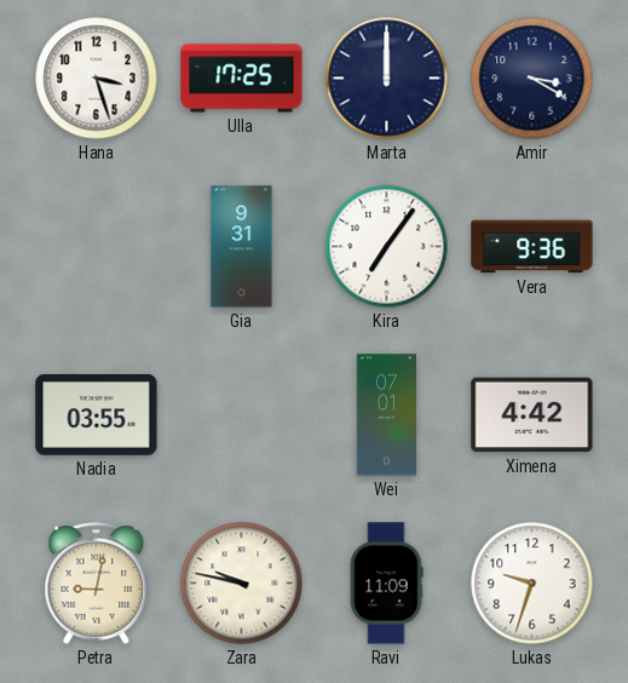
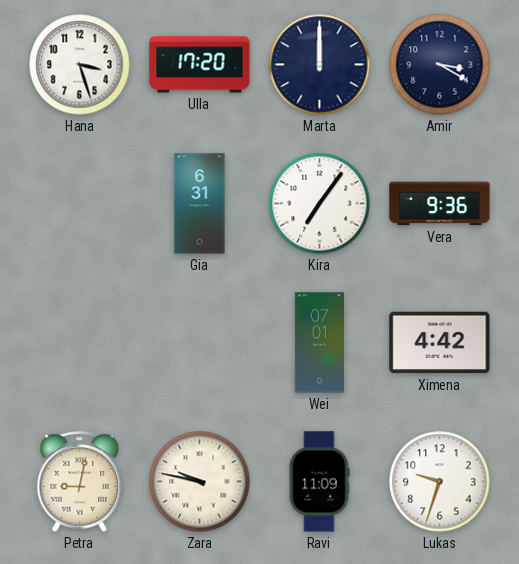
Ulla: 17:25 -> 17:20
Gia: 9:31 -> 6:31
Nadia: 03:55 -> none
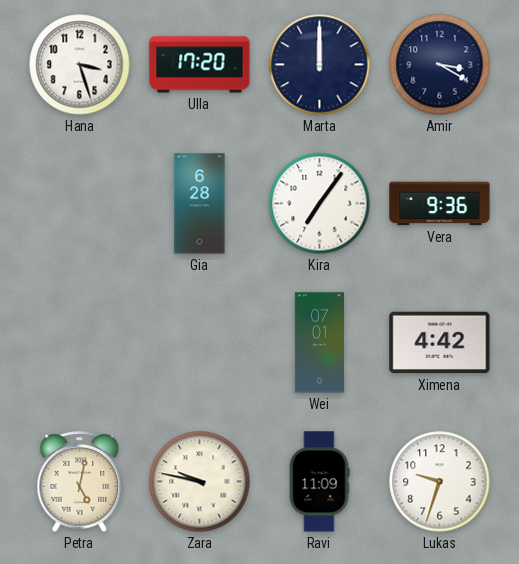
Gia: 6:31 -> 6:28
Petra: 9:02 -> 5:02
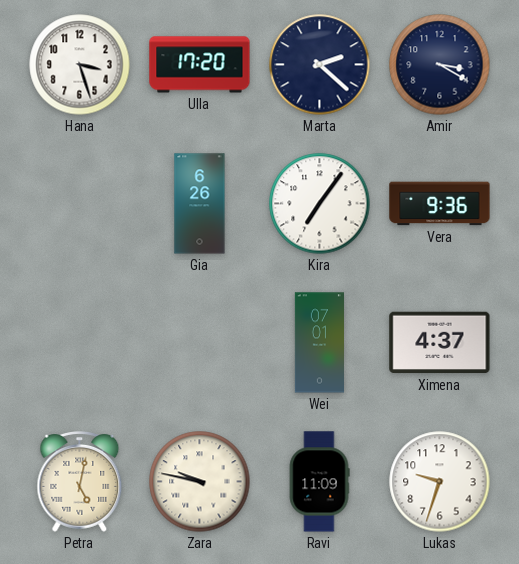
Marta: 12:00 -> 2:22
Gia: 6:28 -> 6:26
Ximena: 4:42 -> 4:37
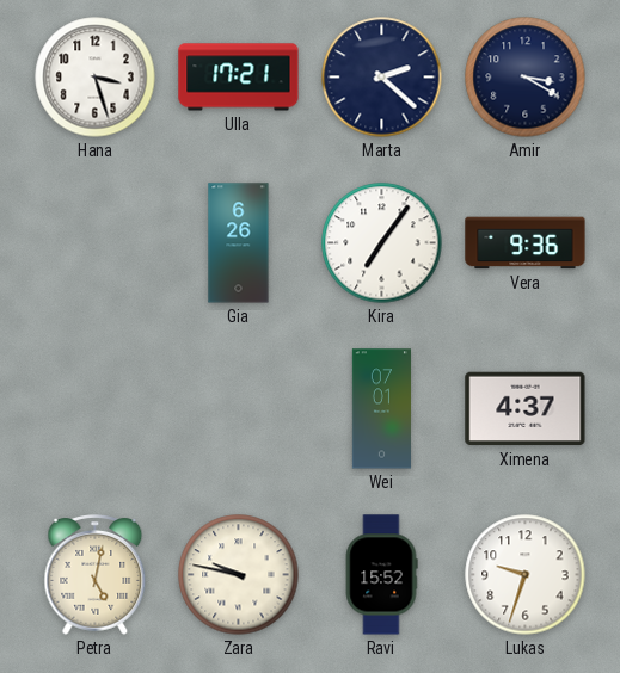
Ulla: 17:20 -> 17:21
Ravi: 11:09 -> 15:52
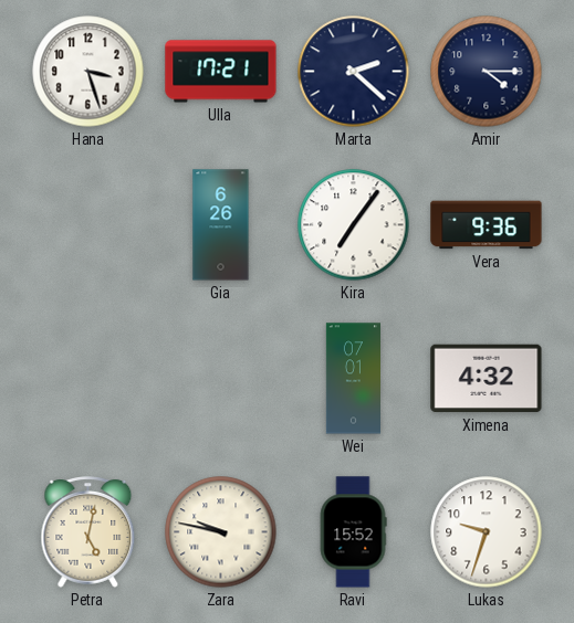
Amir: 3:20 -> 4:15
Ximena: 4:37 -> 4:32
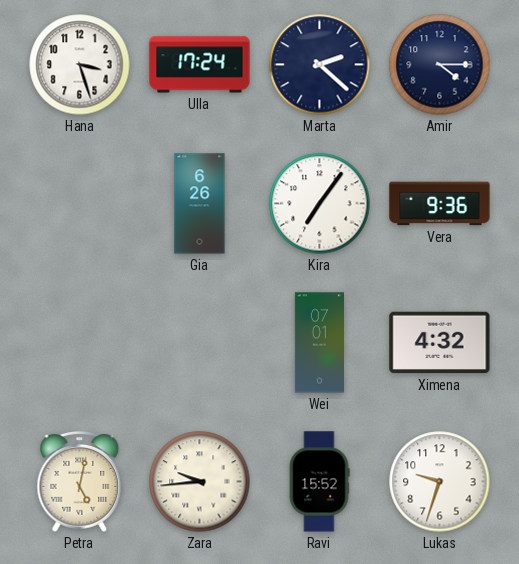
Ulla: 17:21 -> 17:24
Zara: 9:47 -> 9:44
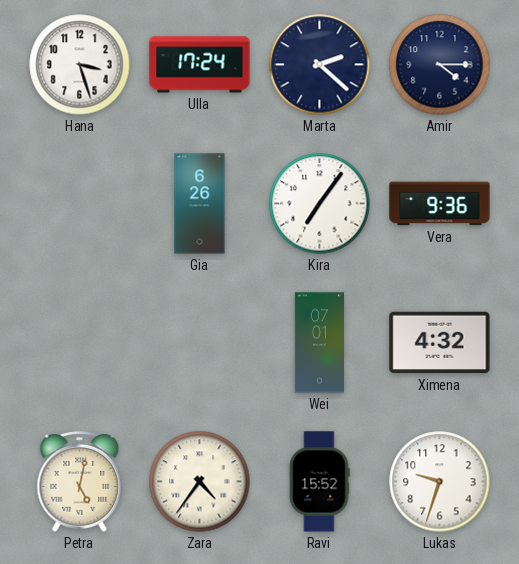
Zara: 9:44 -> 4:36
